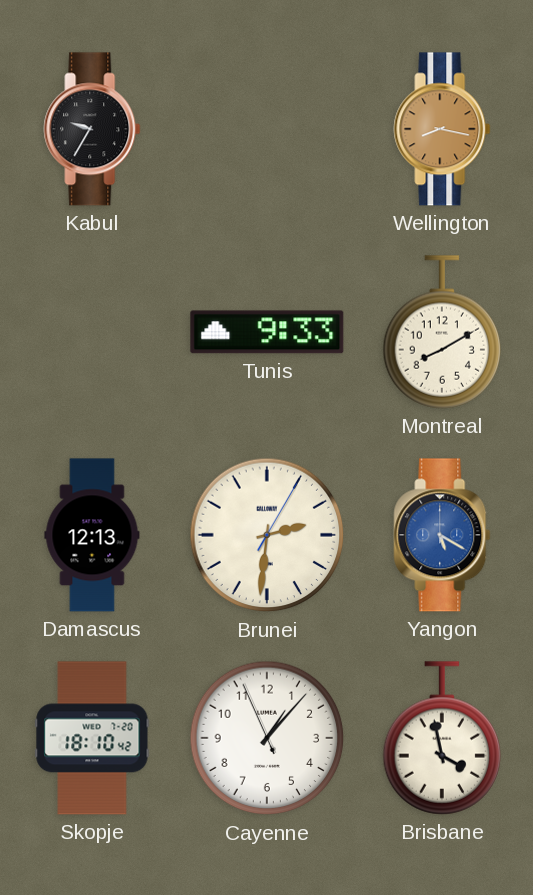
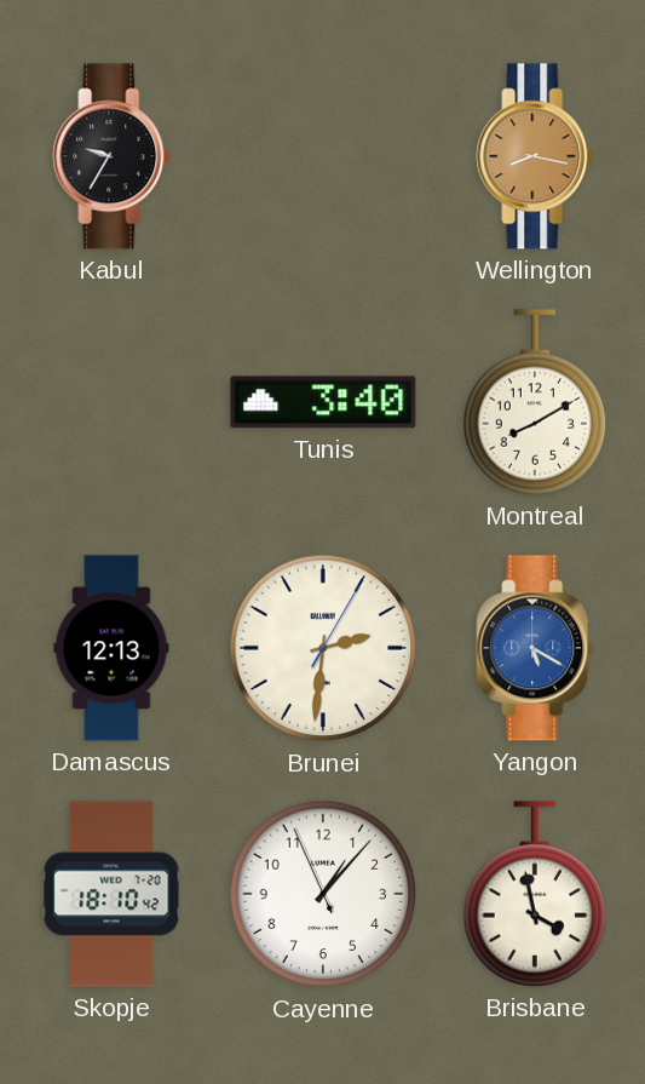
Tunis: 9:33 -> 3:40
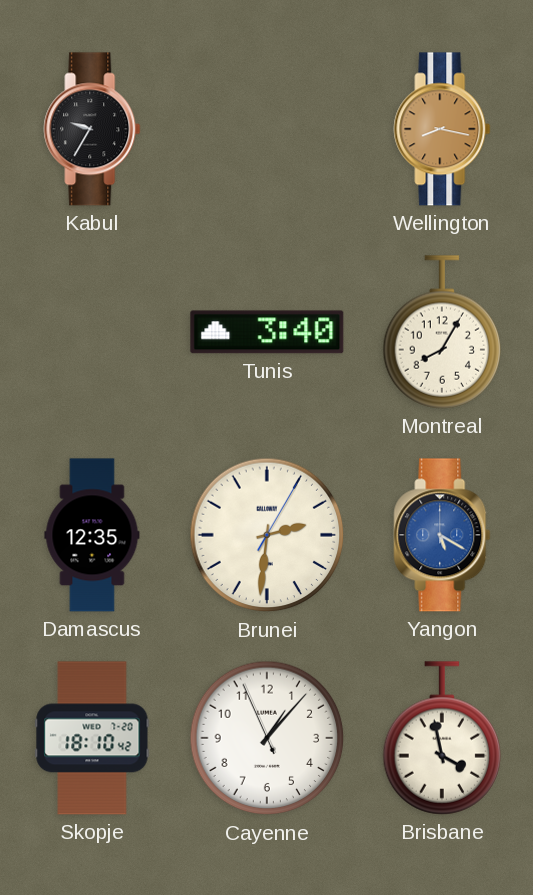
Montreal: 8:10 -> 8:05
Damascus: 12:13 -> 12:35
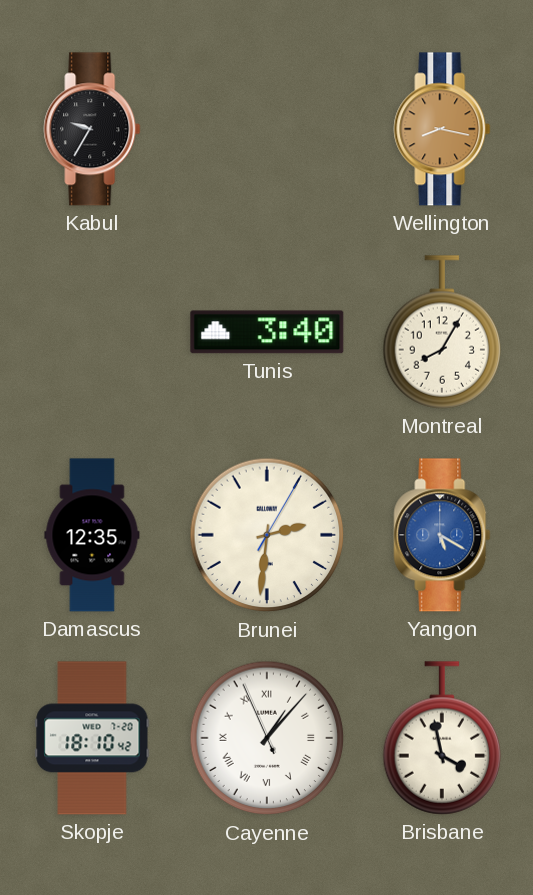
Cayenne numerals: Arabic -> Roman
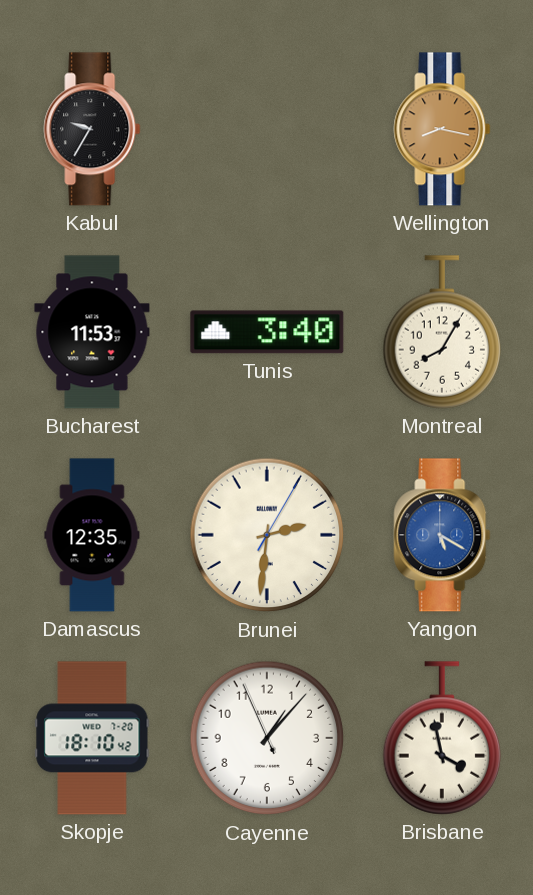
Bucharest: none -> 11:53
Cayenne numerals: Roman -> Arabic
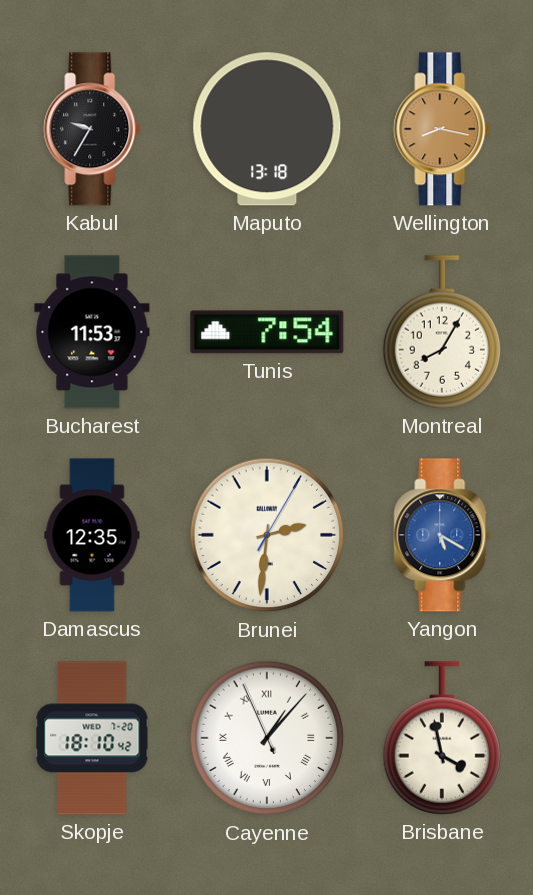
Maputo: none -> 13:18
Tunis: 3:40 -> 7:54
Cayenne numerals: Arabic -> Roman
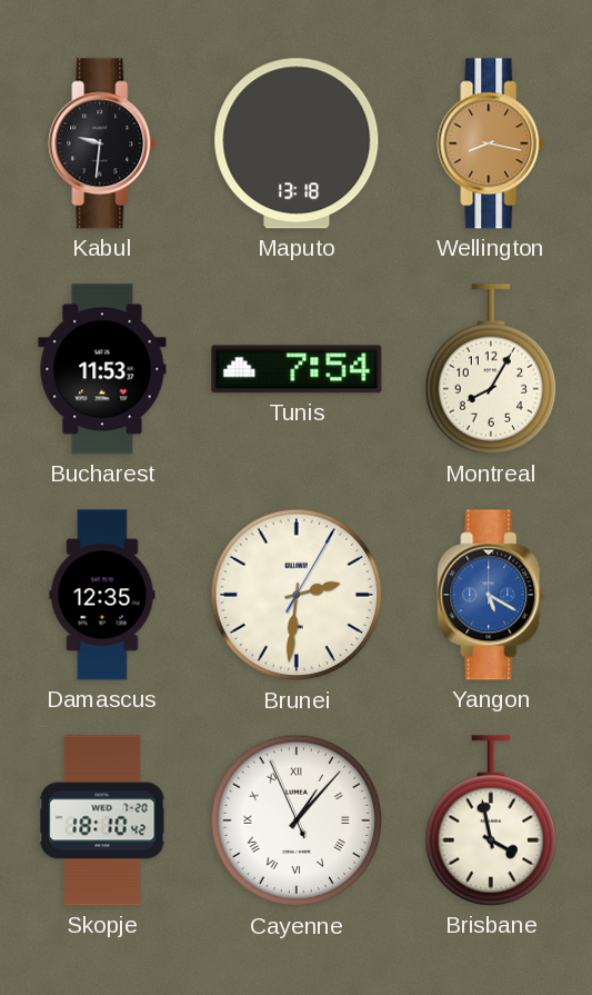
Kabul: 9:35 -> 9:31
